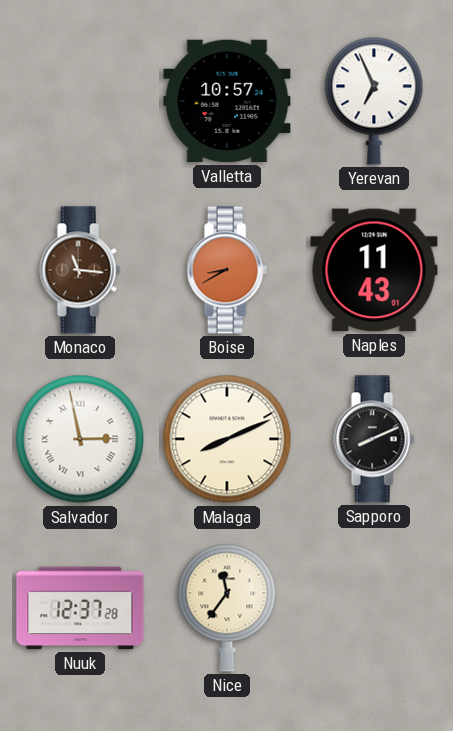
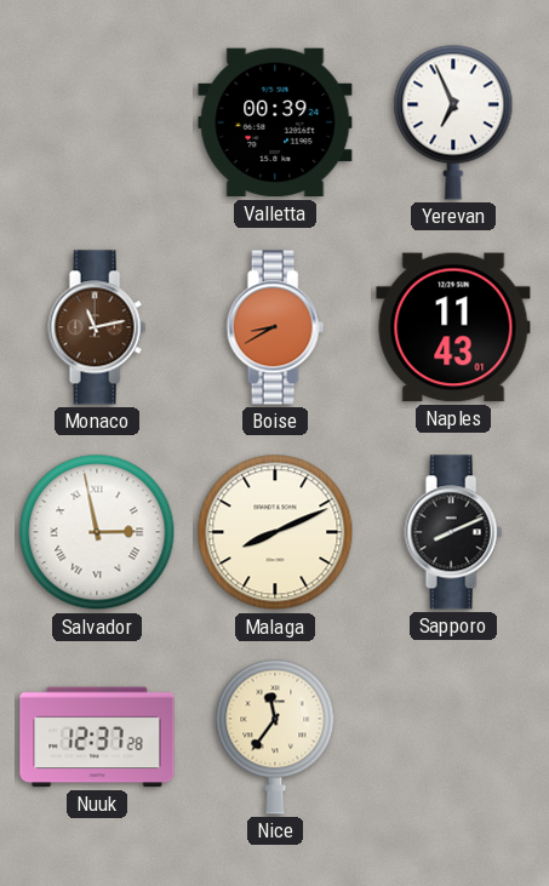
Valletta: 10:57 -> 00:39
Monaco: 11:16 -> 11:13
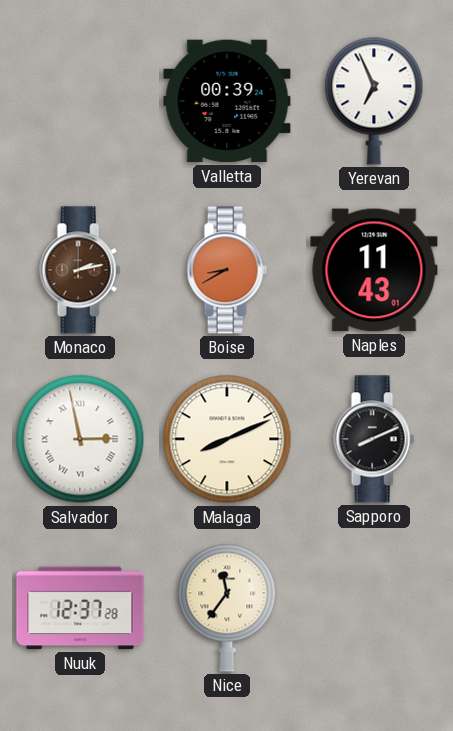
Monaco: 11:13 -> 2:13
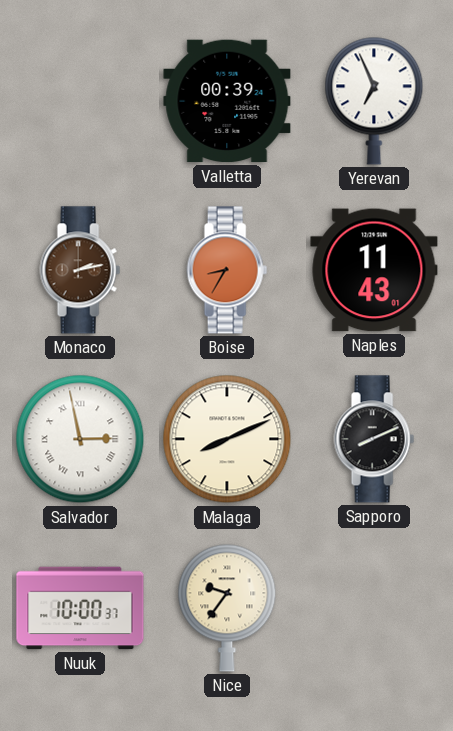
Boise: 8:40 -> 8:35
Nuuk: 12:37 -> 10:00
Nice: 11:36 -> 9:36
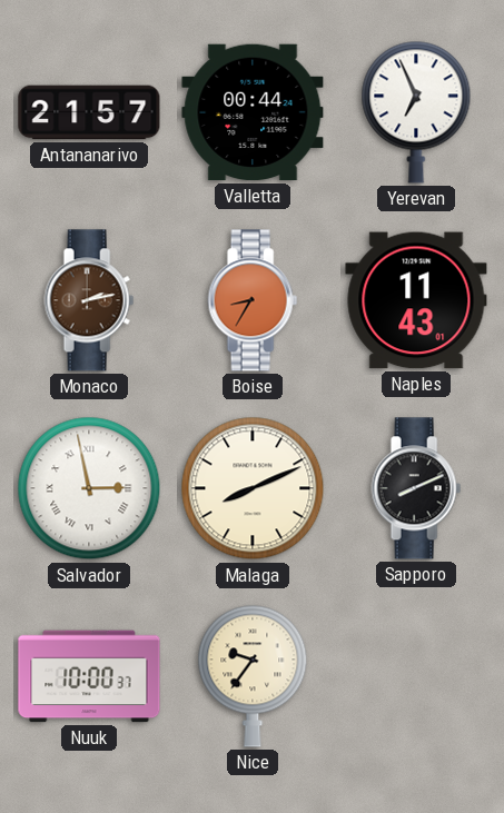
Antananarivo: none -> 21:57
Valletta: 00:39 -> 00:44
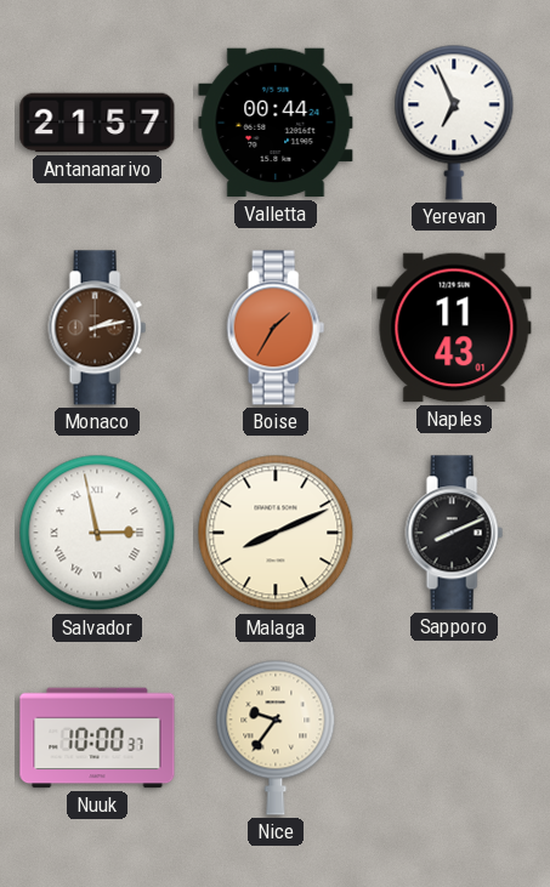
Boise: 8:35 -> 1:35
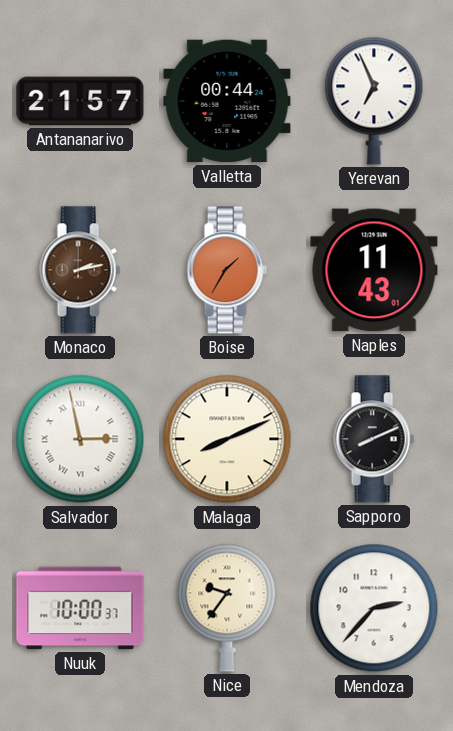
Mendoza: none -> 2:37
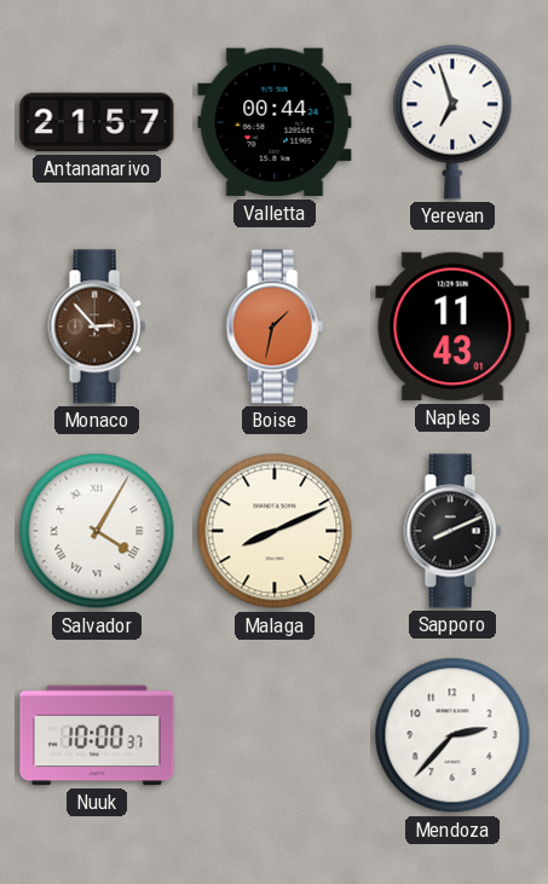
Yerevan: 6:56 -> 6:57
Monaco: 2:13 -> 2:53
Boise: 1:35 -> 1:32
Salvador: 2:58 -> 4:05
Nice: 9:36 -> none
